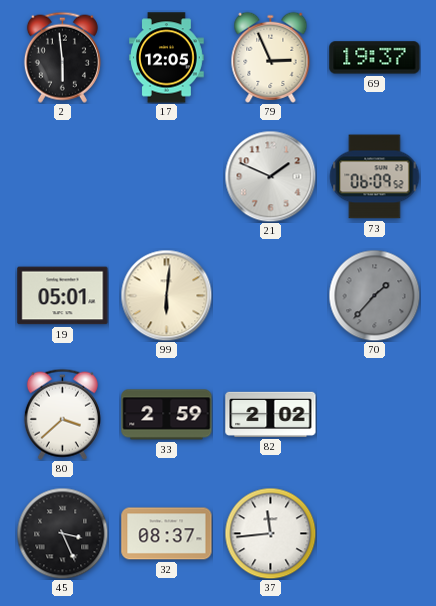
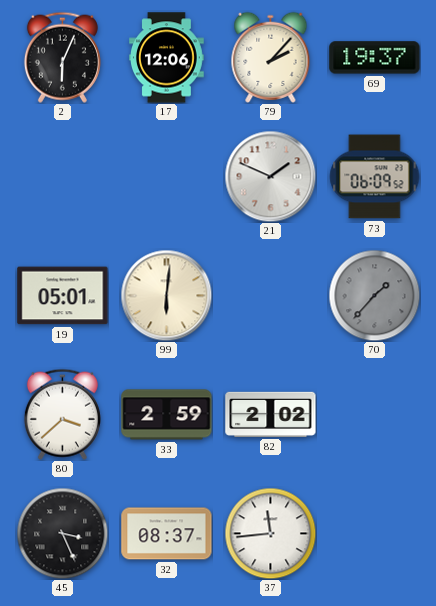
2: 5:59 -> 6:04
17: 12:05 -> 12:06
79: 2:56 -> 2:07
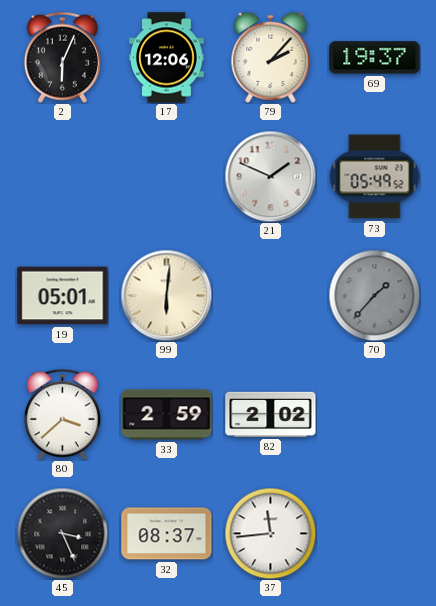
73: 06:09 -> 05:49
